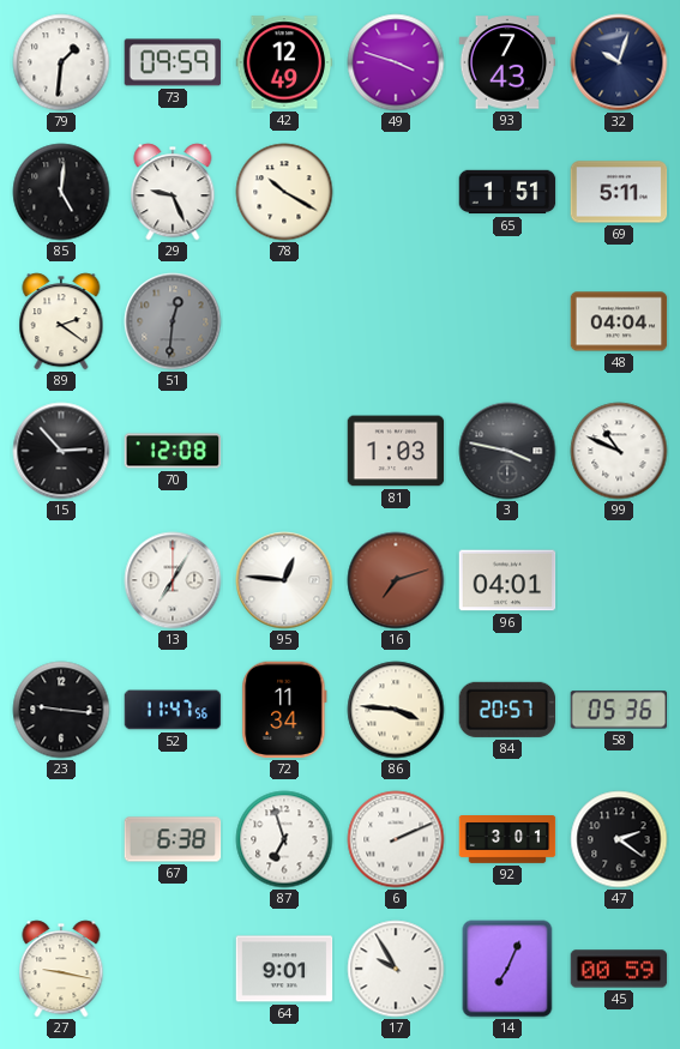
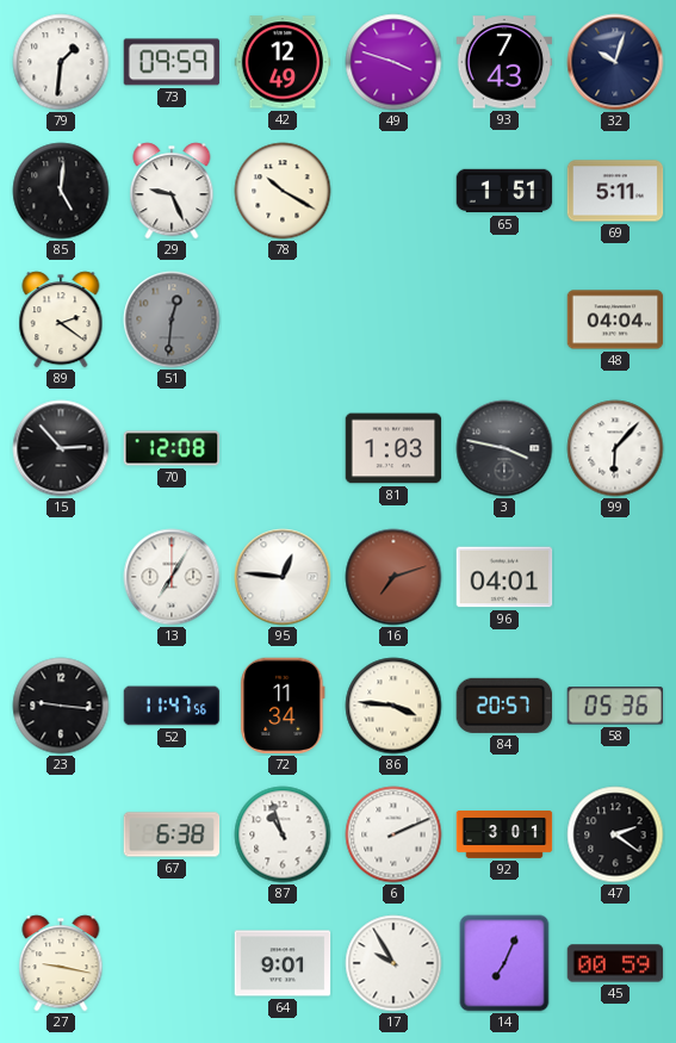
99: 10:49 -> 6:07
87: 6:57 -> 10:57
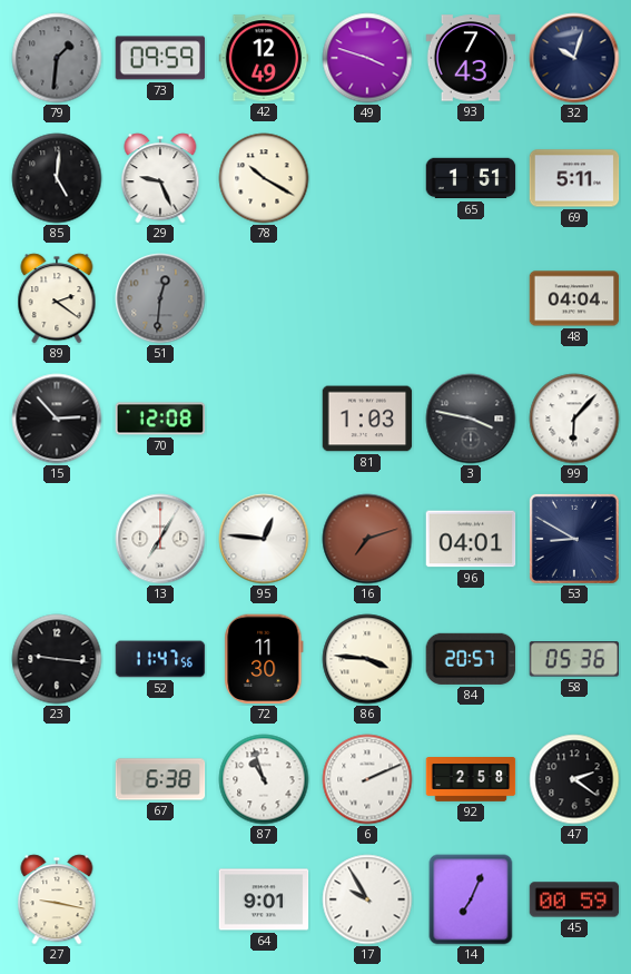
79 dial: white -> grey
53: none -> 8:50
72: 11:34 -> 11:30
92: 3:01 -> 2:58
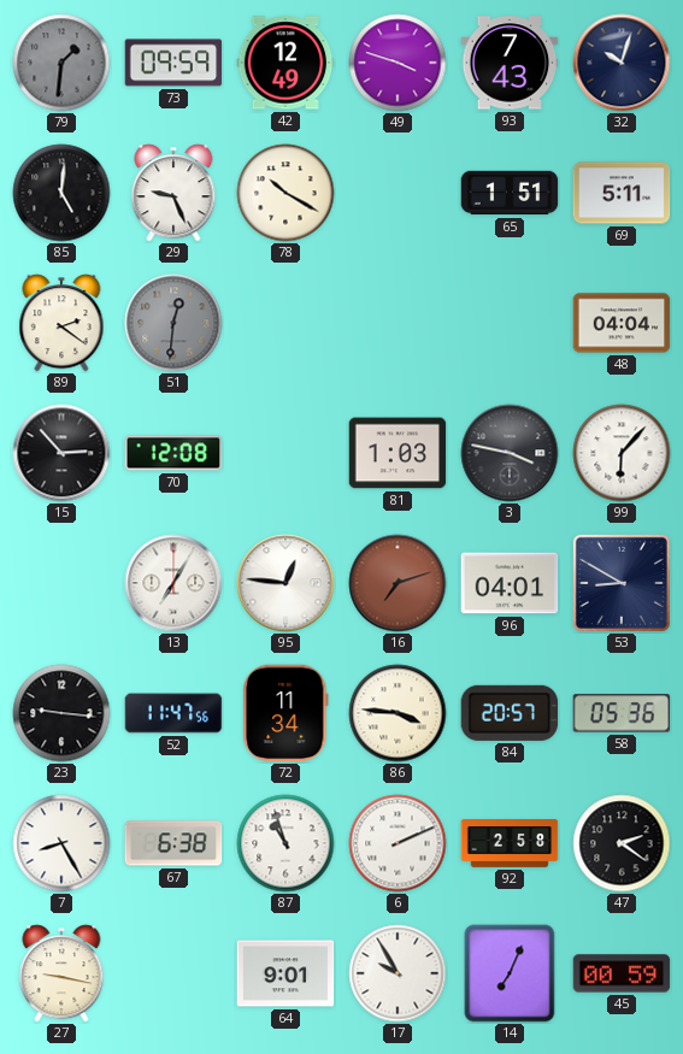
72: 11:30 -> 11:34
7: none -> 8:25
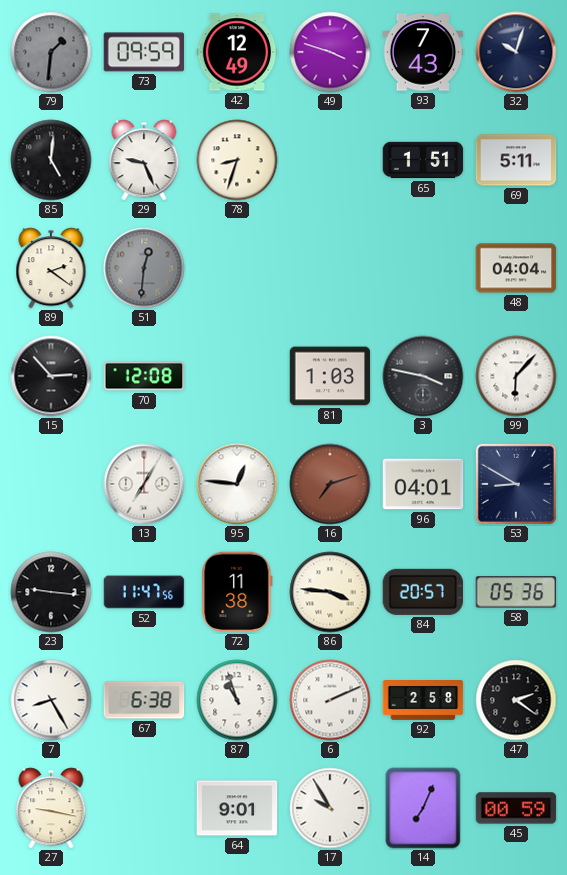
78: 10:20 -> 8:33
72: 11:34 -> 11:38
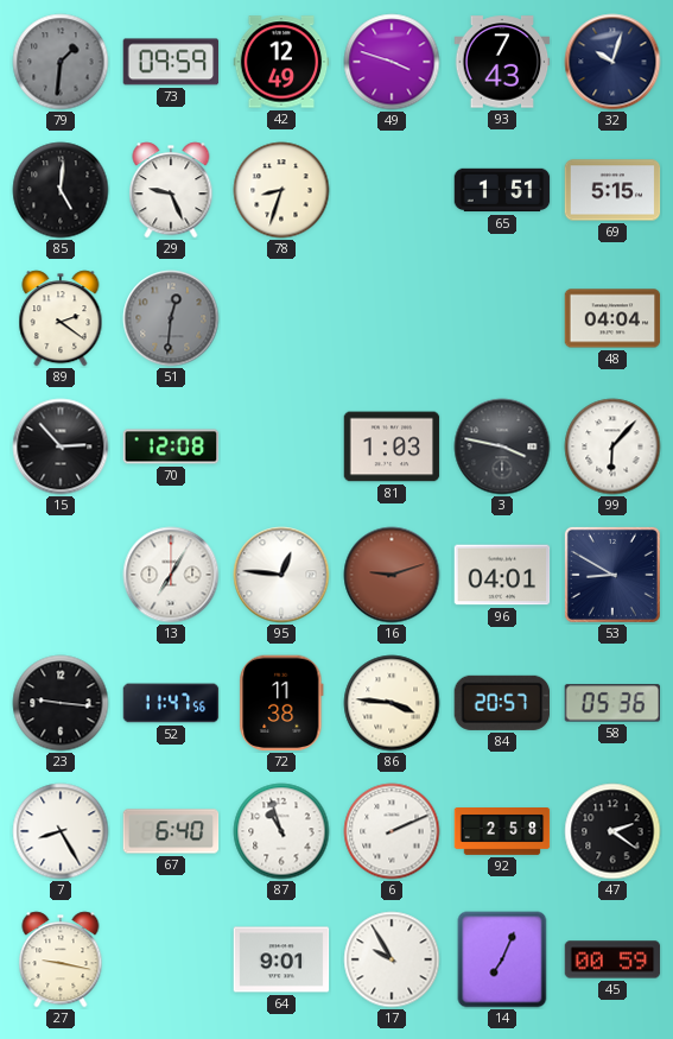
69: 5:11 -> 5:15
16: 7:12 -> 9:12
67: 6:38 -> 6:40
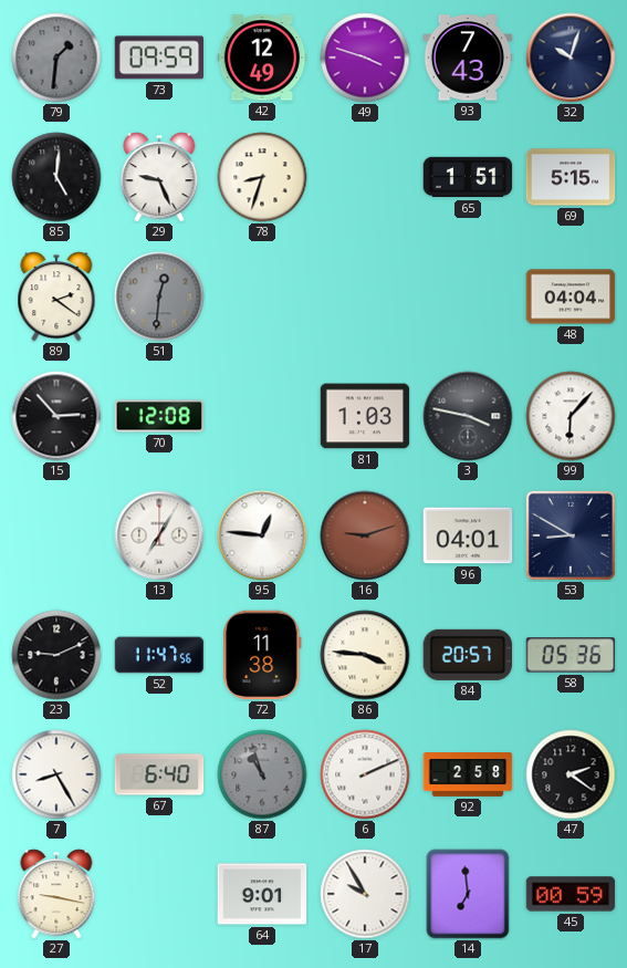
23: 9:16 -> 9:11
87 dial: white -> grey
14: 7:04 -> 6:59
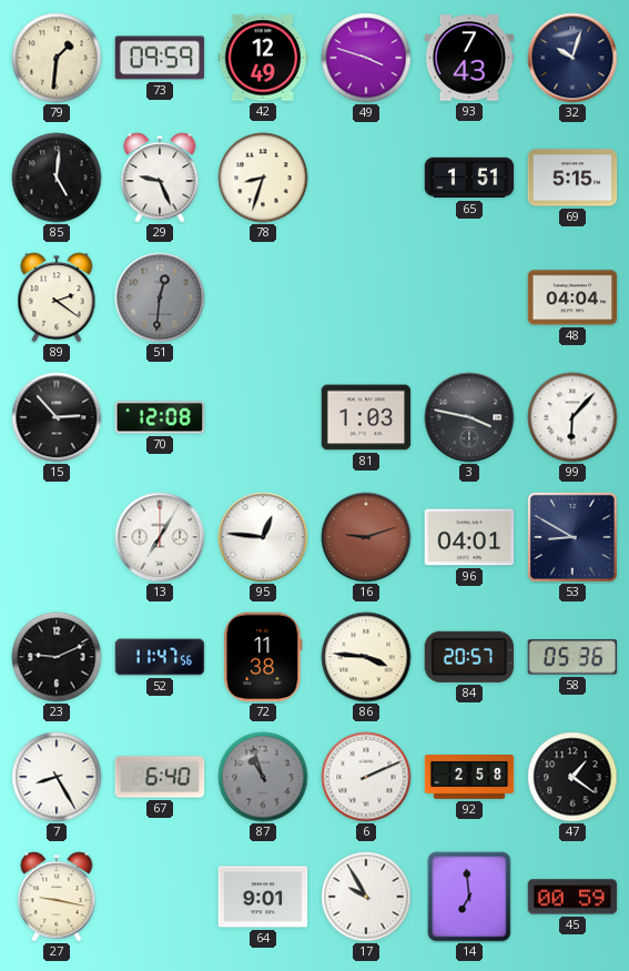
79 dial: grey -> cream
47: 2:21 -> 1:21
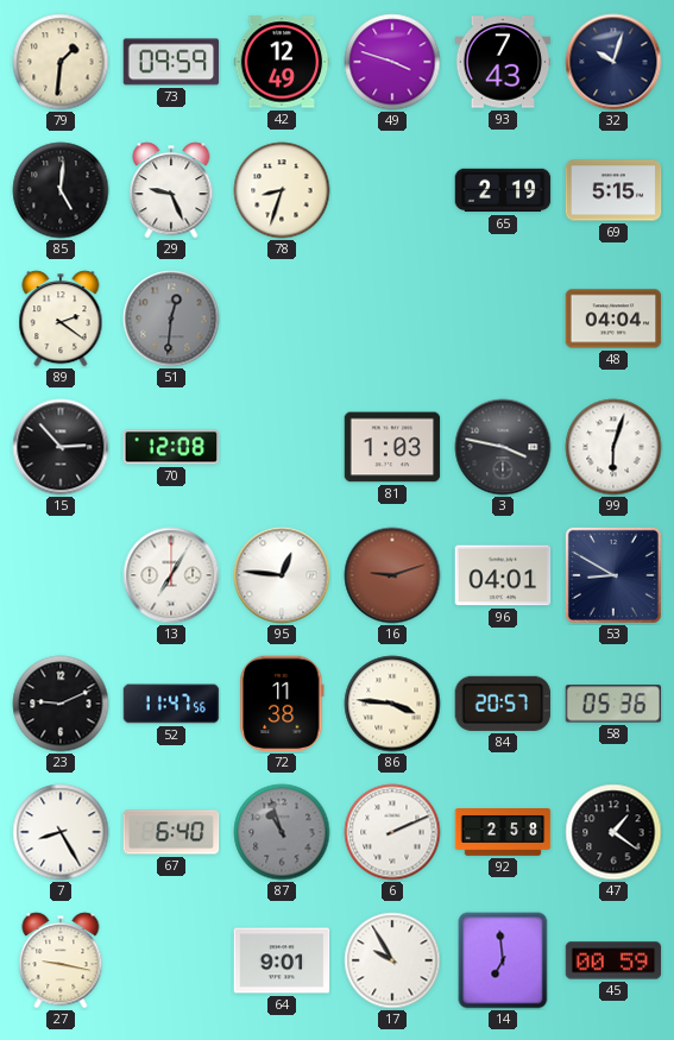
65: 1:51 -> 2:19
99: 6:07 -> 6:03
